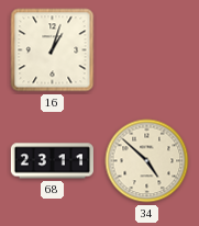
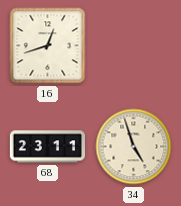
16: 1:03 -> 12:42
34: 4:52 -> 4:57
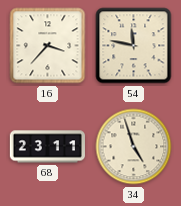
16: 12:42 -> 3:37
54: none -> 11:47
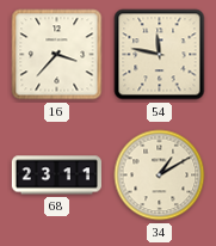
34: 4:57 -> 1:10
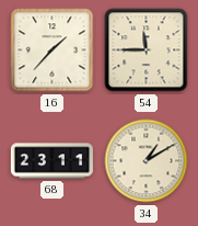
16: 3:37 -> 1:37
54: 11:47 -> 11:45
